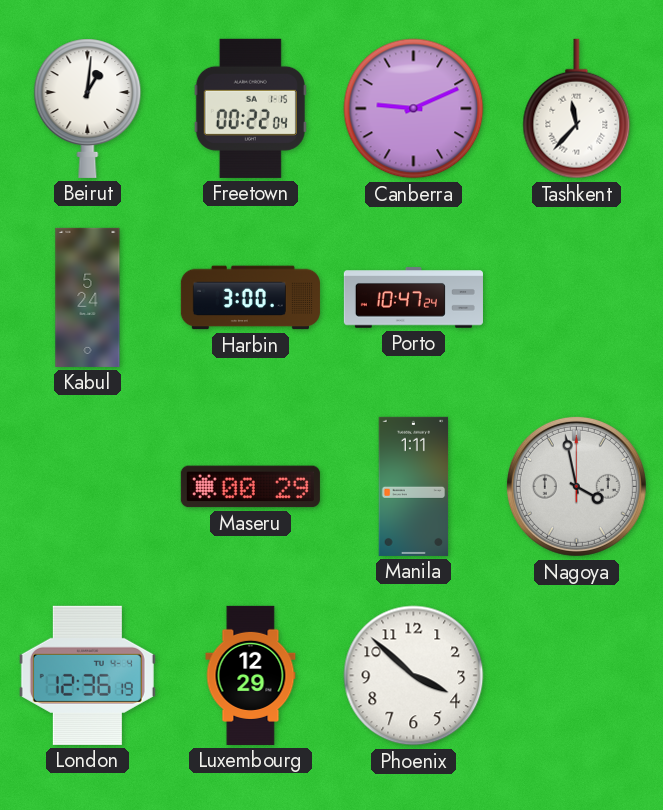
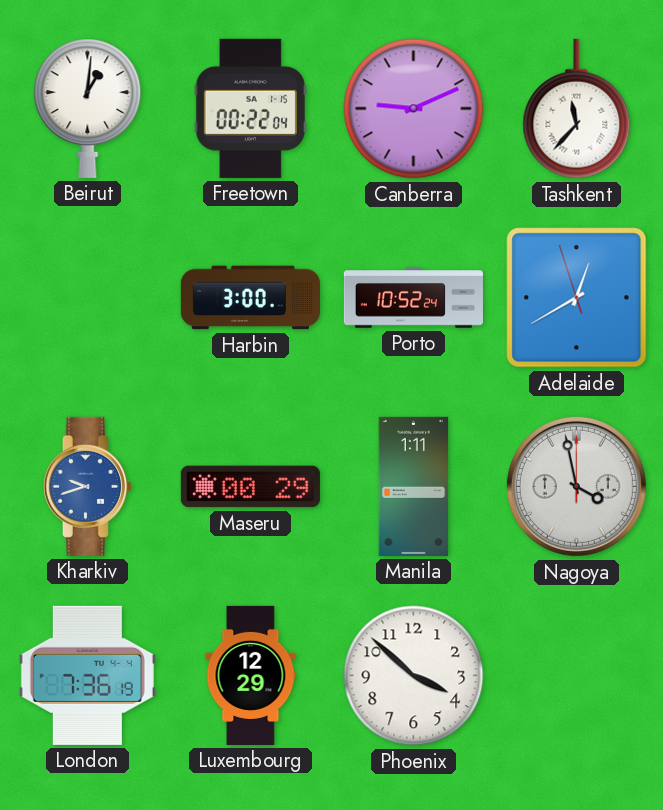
Kabul: 5:24 -> none
Porto: 10:47 -> 10:52
Adelaide: none -> 12:39
Kharkiv: none -> 9:42
London: 12:36 -> 7:36
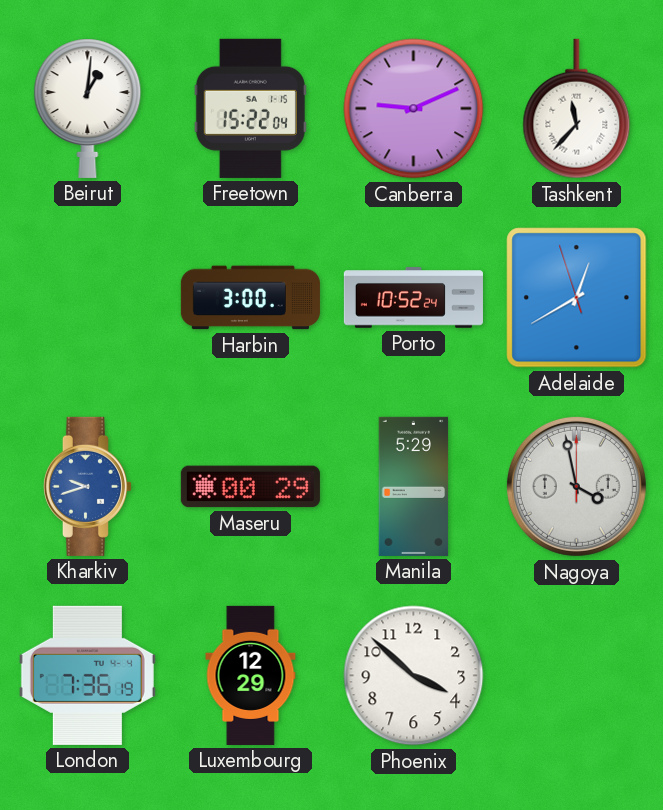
Freetown: 00:22 -> 15:22
Manila: 1:11 -> 5:29
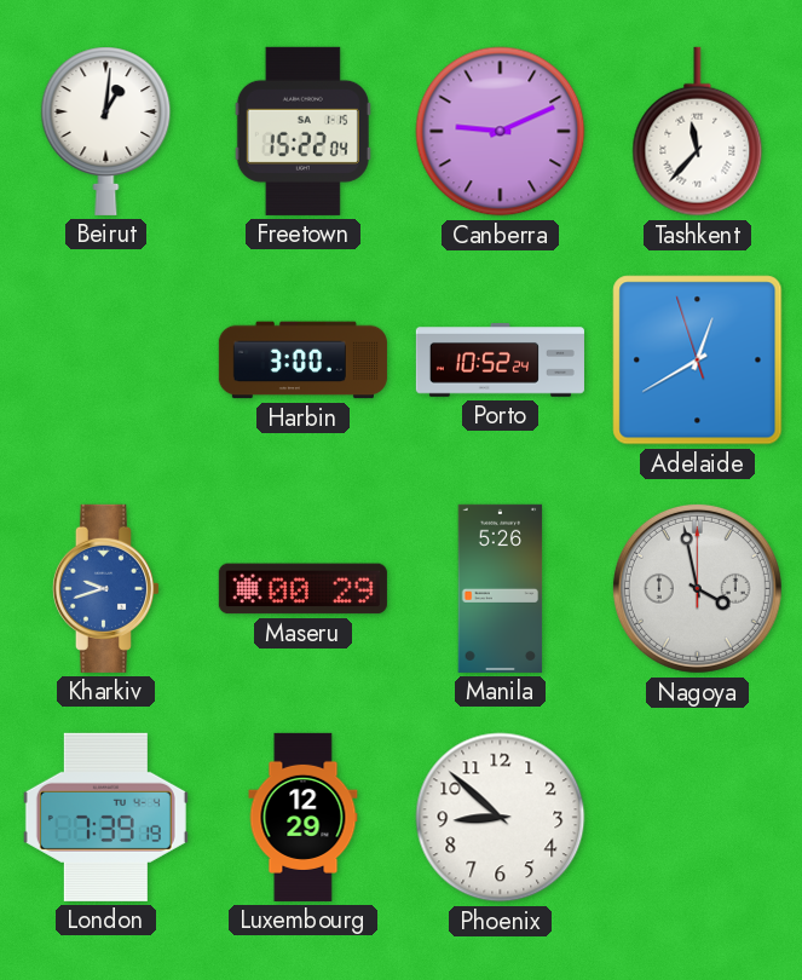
Manila: 5:29 -> 5:26
London: 7:36 -> 7:39
Phoenix: 3:52 -> 8:52
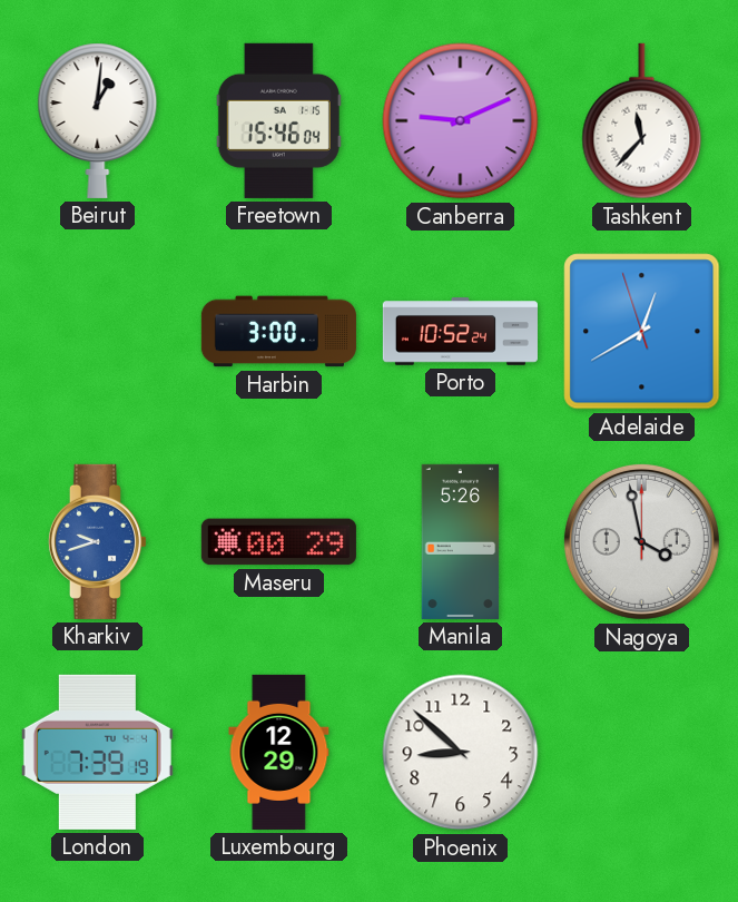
Freetown: 15:22 -> 15:46
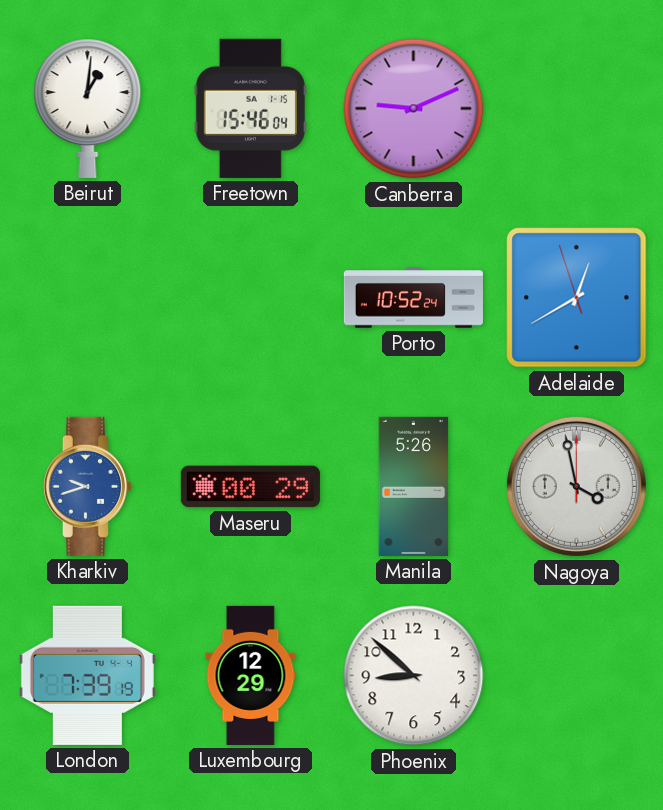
Tashkent: 11:37 -> none
Harbin: 3:00 -> none
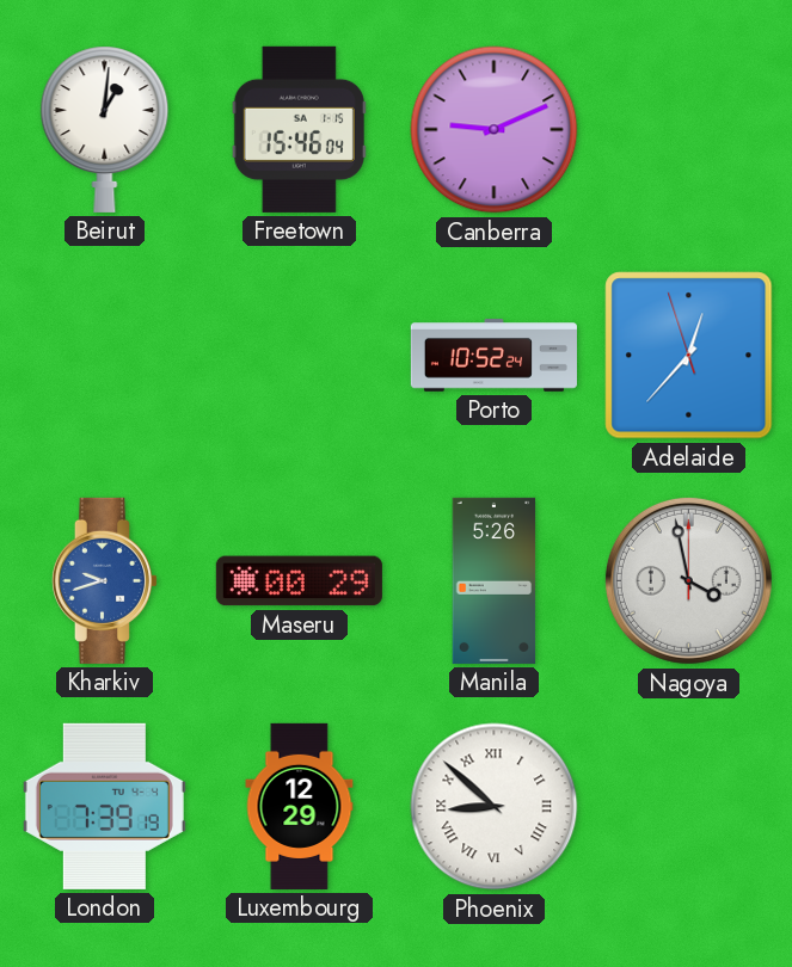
Adelaide: 12:39 -> 12:36
Phoenix numerals: Arabic -> Roman
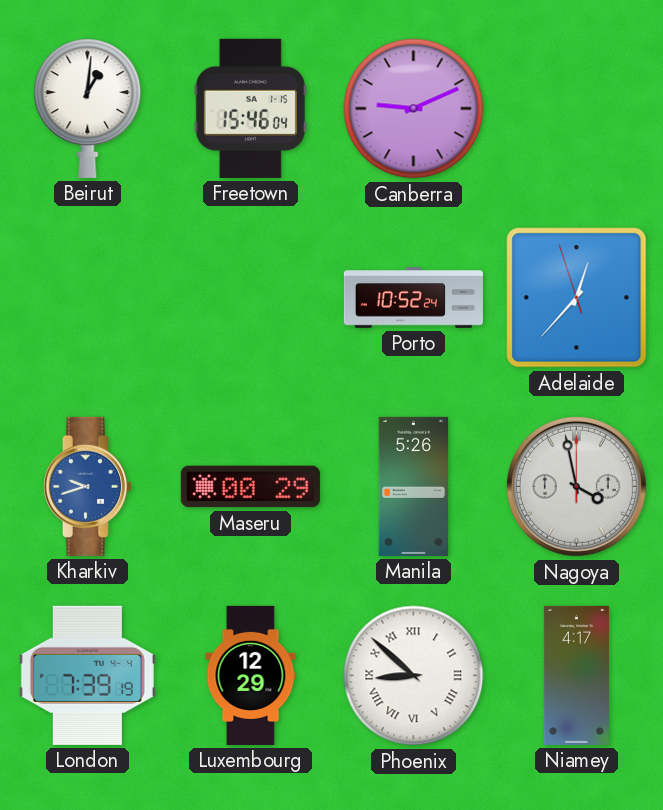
Niamey: none -> 4:17
